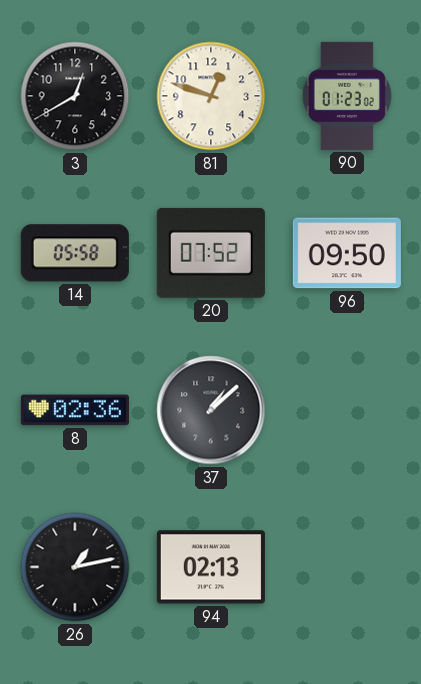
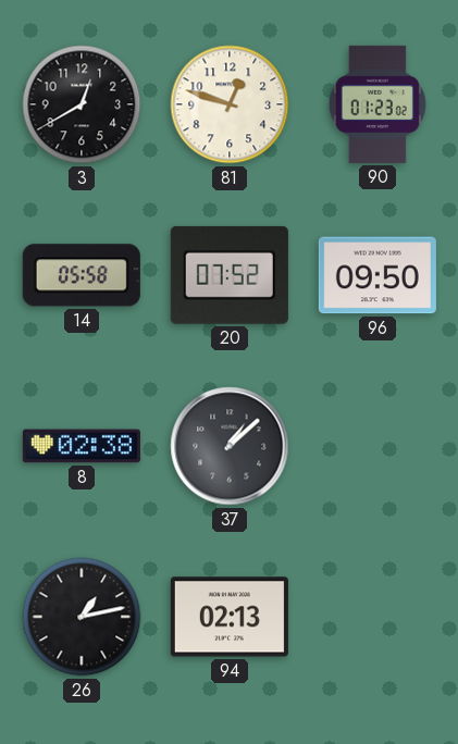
8: 02:36 -> 02:38
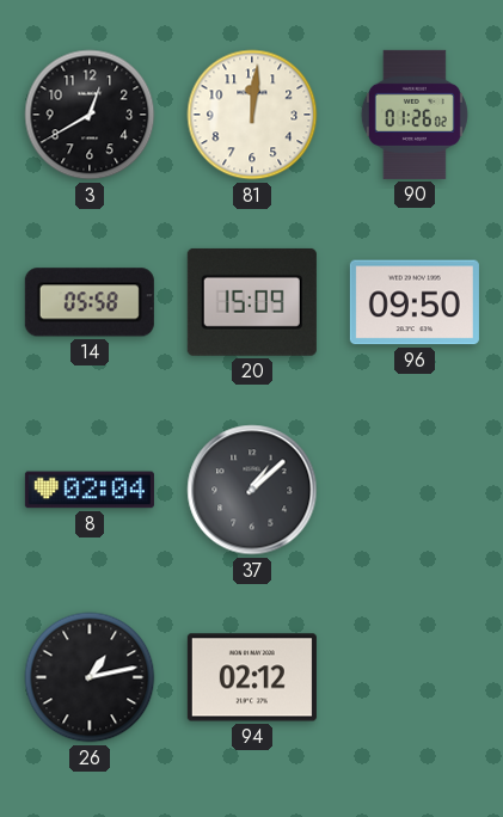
81: 12:48 -> 12:01
90: 01:23 -> 01:26
20: 07:52 -> 15:09
8: 02:38 -> 02:04
94: 02:13 -> 02:12
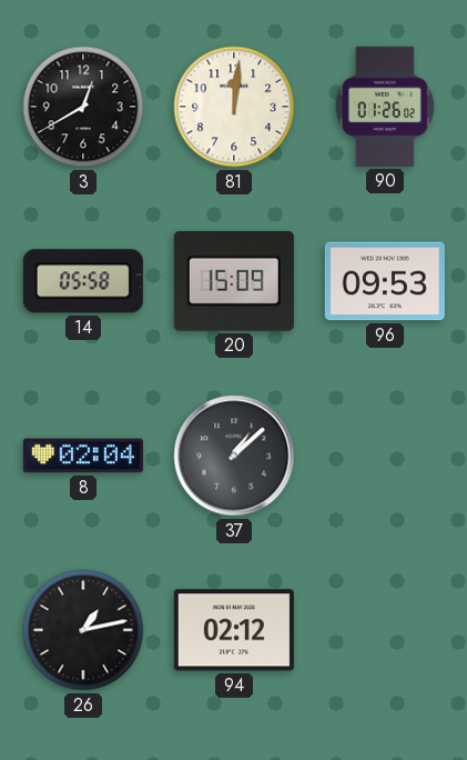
96: 09:50 -> 09:53
